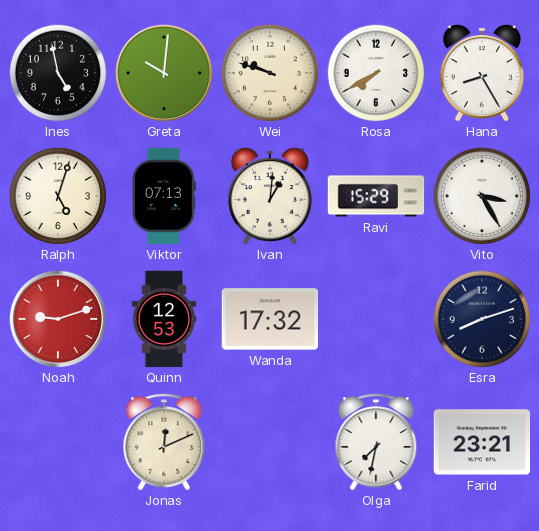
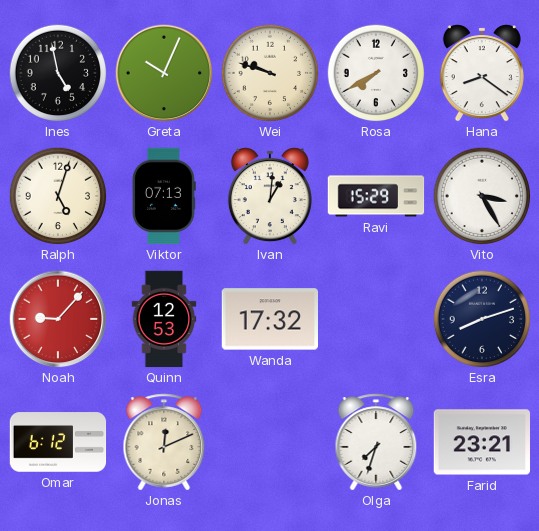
Greta: 10:01 -> 10:04
Hana: 8:25 -> 8:21
Noah: 9:12 -> 9:07
Omar: none -> 6:12
Olga: 7:32 -> 7:33
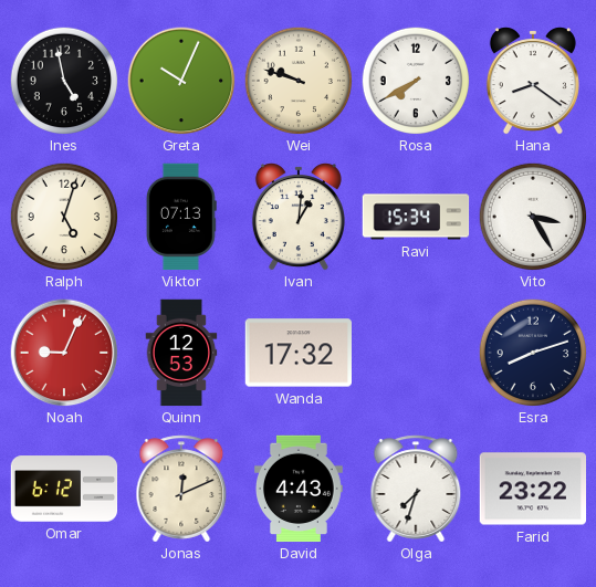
Ravi: 15:29 -> 15:34
Noah: 9:07 -> 9:04
David: none -> 4:43
Farid: 23:21 -> 23:22
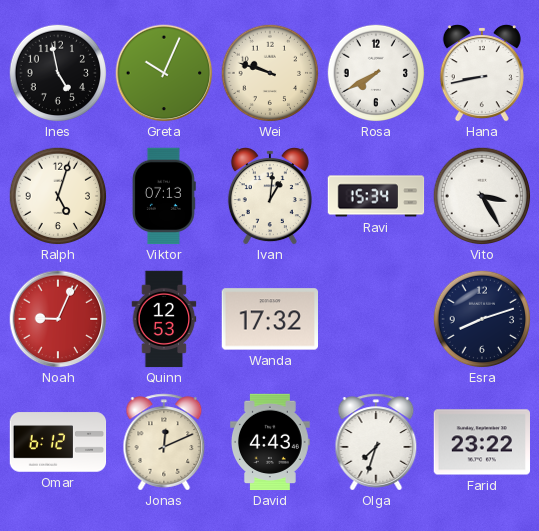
Hana: 8:21 -> 8:43
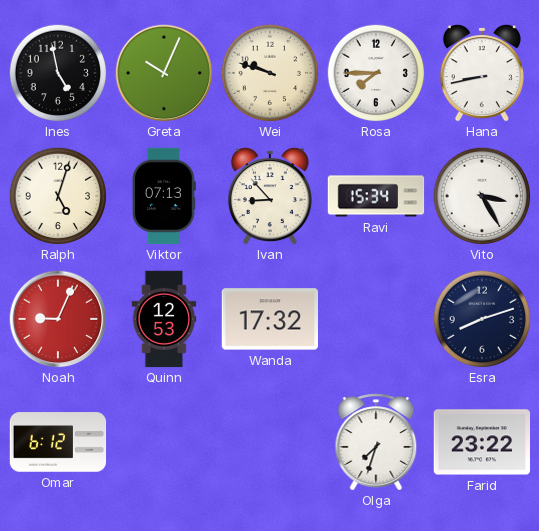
Rosa: 7:40 -> 7:45
Ivan: 1:01 -> 8:53
Jonas: 12:11 -> none
David: 4:43 -> none
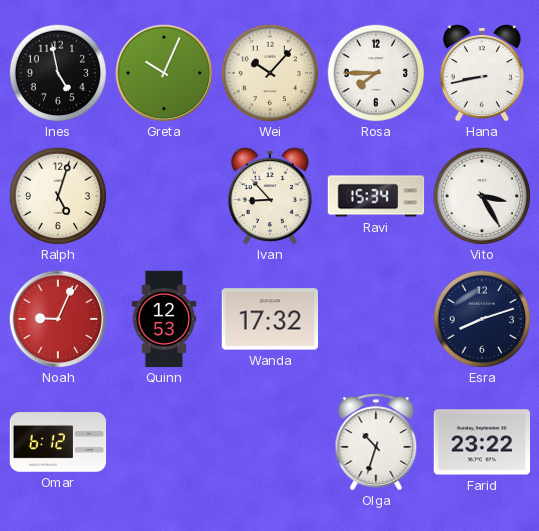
Wei: 9:48 -> 10:07
Viktor: 07:13 -> none
Olga: 7:33 -> 10:33
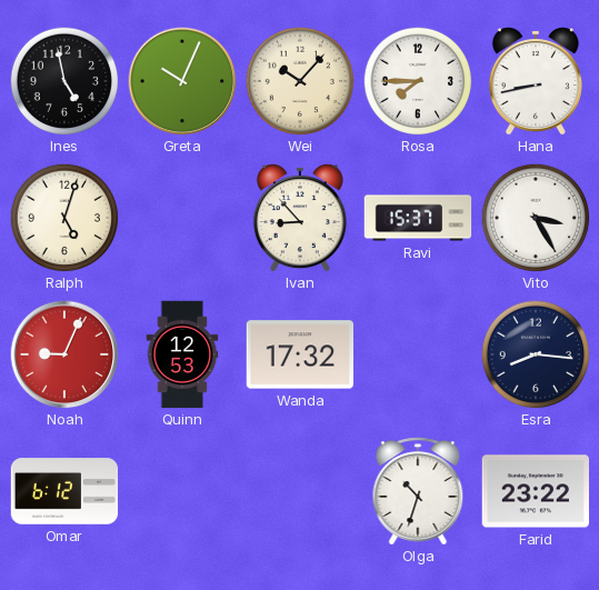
Ravi: 15:34 -> 15:37
Esra: 8:12 -> 8:16
